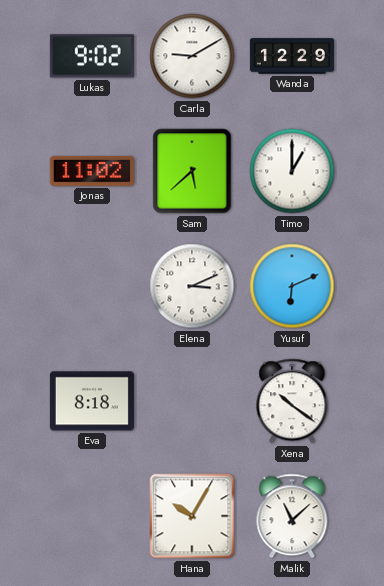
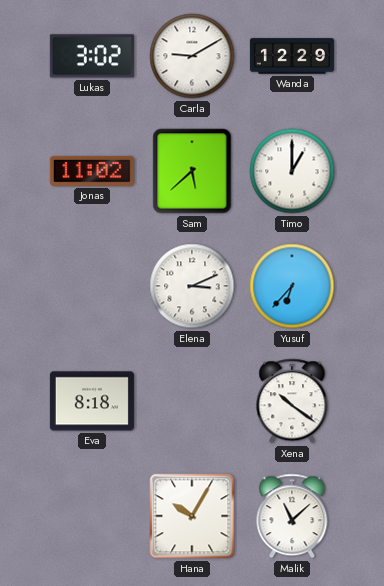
Lukas: 9:02 -> 3:02
Yusuf: 6:11 -> 6:37
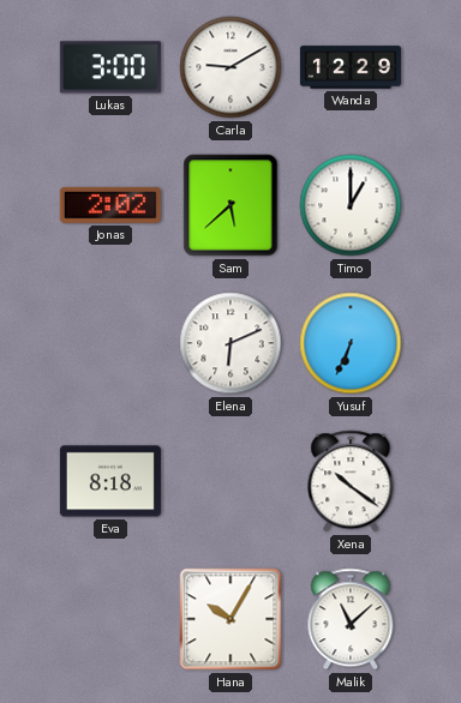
Lukas: 3:02 -> 3:00
Jonas: 11:02 -> 2:02
Elena: 3:11 -> 6:11
Yusuf: 6:37 -> 6:34
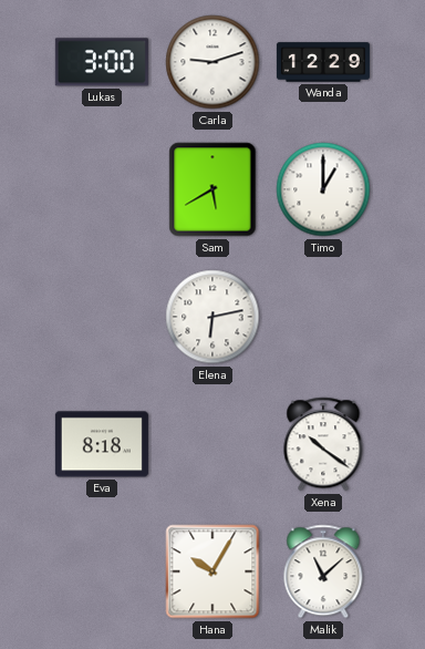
Carla: 9:10 -> 9:12
Jonas: 2:02 -> none
Sam: 5:38 -> 5:40
Elena: 6:11 -> 6:13
Yusuf: 6:34 -> none
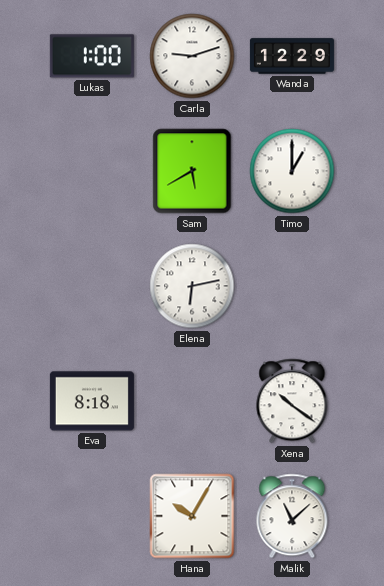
Lukas: 3:00 -> 1:00
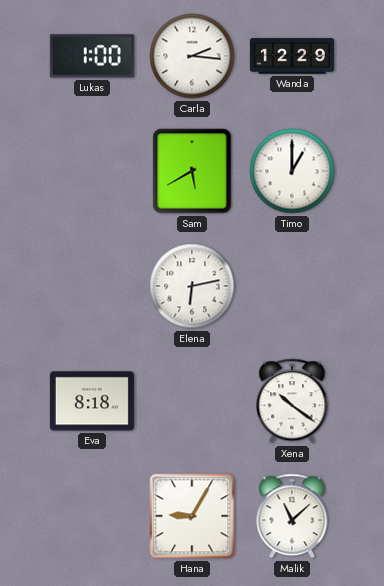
Carla: 9:12 -> 2:16
Hana: 10:05 -> 9:05
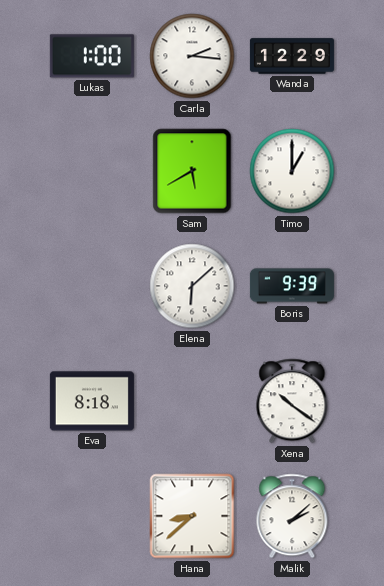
Elena: 6:13 -> 6:08
Boris: none -> 9:39
Hana: 9:05 -> 8:38
Malik: 11:08 -> 2:08
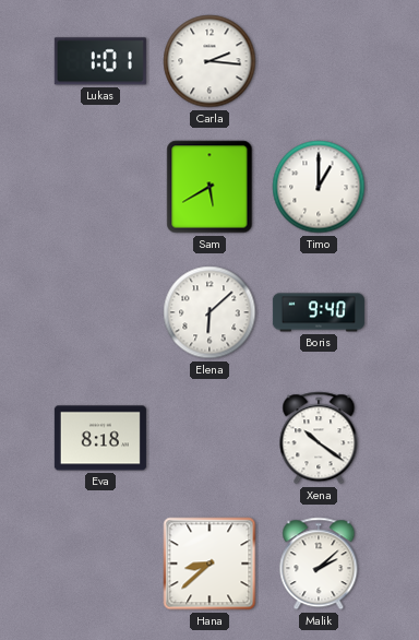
Lukas: 1:00 -> 1:01
Wanda: 12:29 -> none
Boris: 9:39 -> 9:40
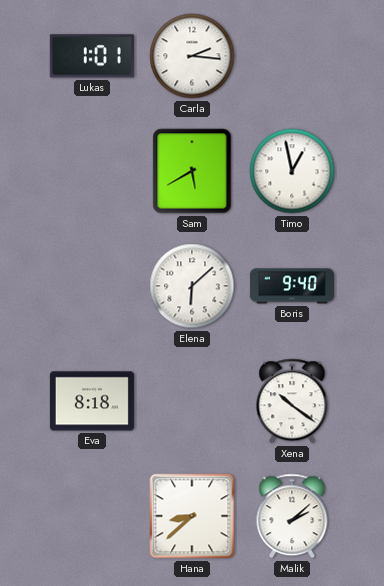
Timo: 1:00 -> 12:58
